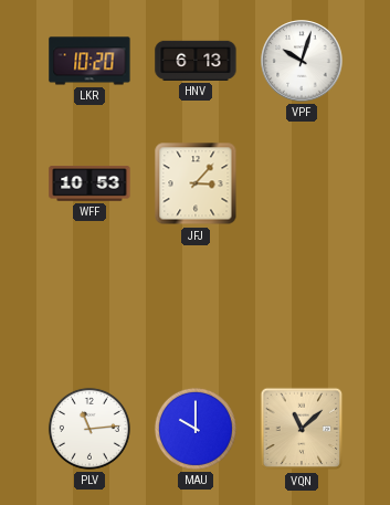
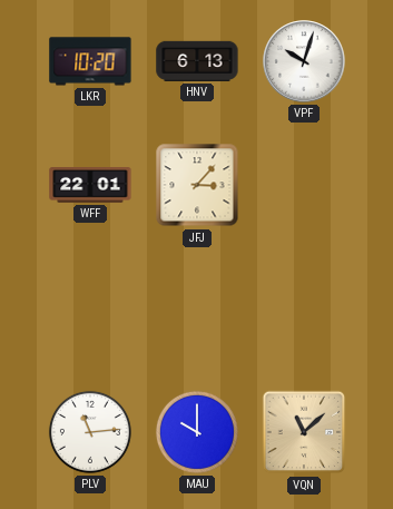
WFF: 10:53 -> 22:01
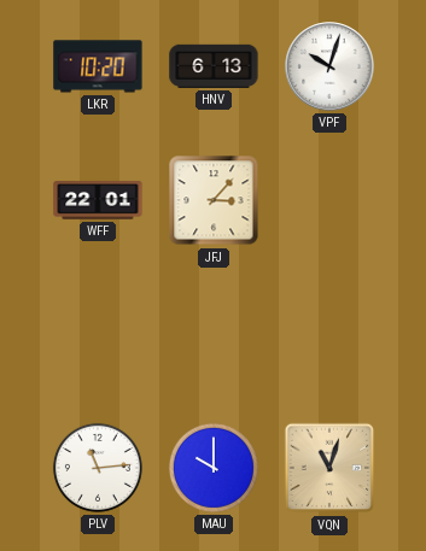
VQN: 11:08 -> 11:03
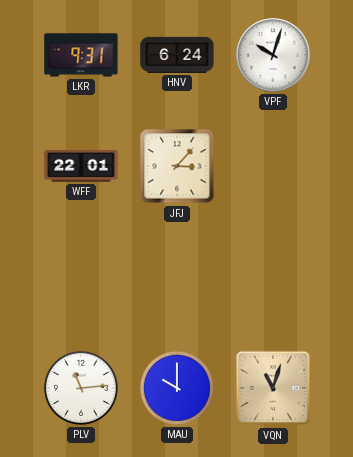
LKR: 10:20 -> 9:31
HNV: 6:13 -> 6:24
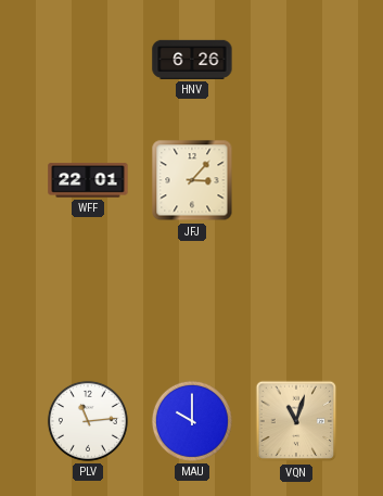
LKR: 9:31 -> none
HNV: 6:24 -> 6:26
VPF: 10:03 -> none
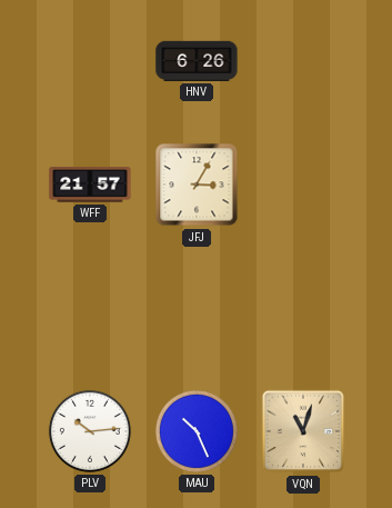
WFF: 22:01 -> 21:57
JFJ: 3:07 -> 3:05
PLV: 11:14 -> 10:14
MAU: 10:00 -> 10:26
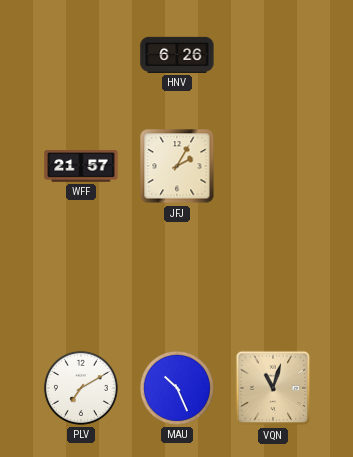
JFJ: 3:05 -> 2:05
PLV: 10:14 -> 7:10
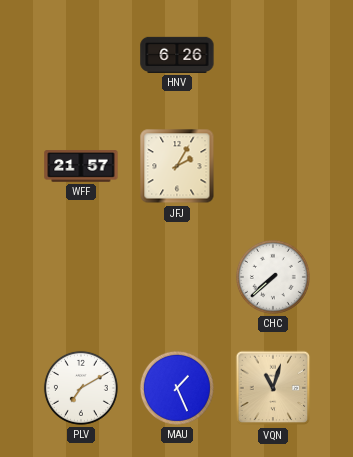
CHC: none -> 7:38
MAU: 10:26 -> 1:26
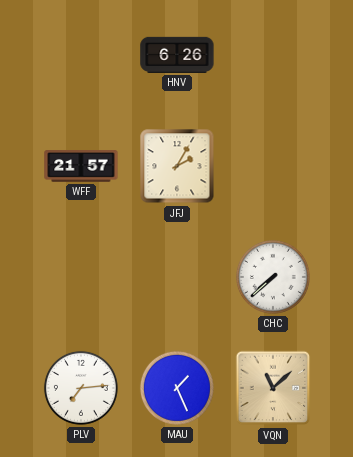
PLV: 7:10 -> 7:14
VQN: 11:03 -> 11:08
